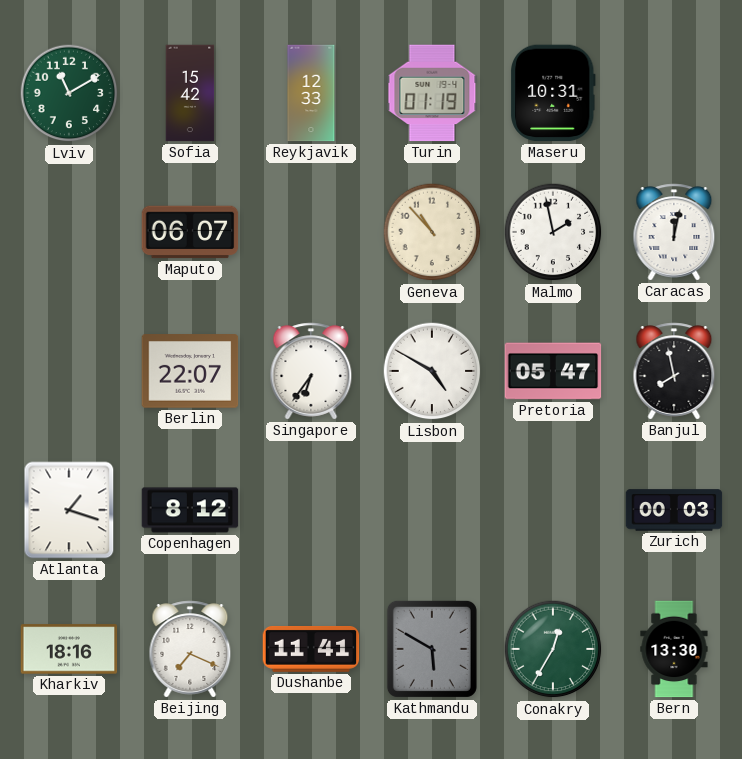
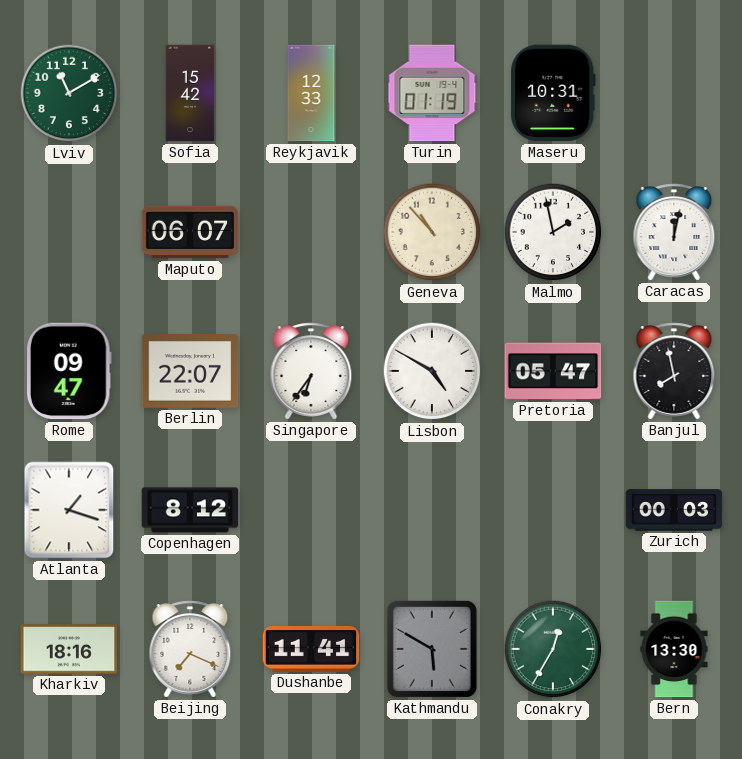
Rome: none -> 09:47
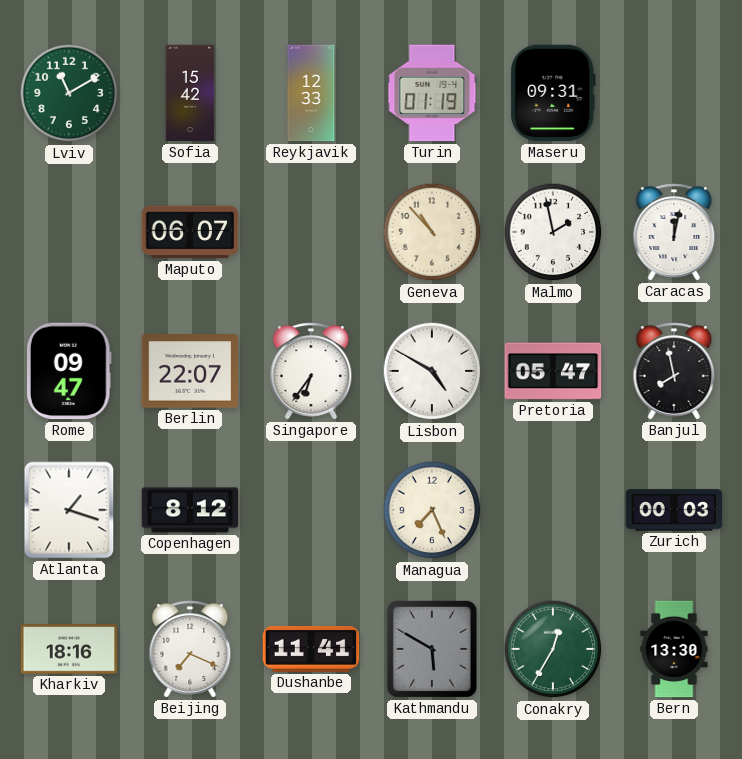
Maseru: 10:31 -> 09:31
Managua: none -> 7:26
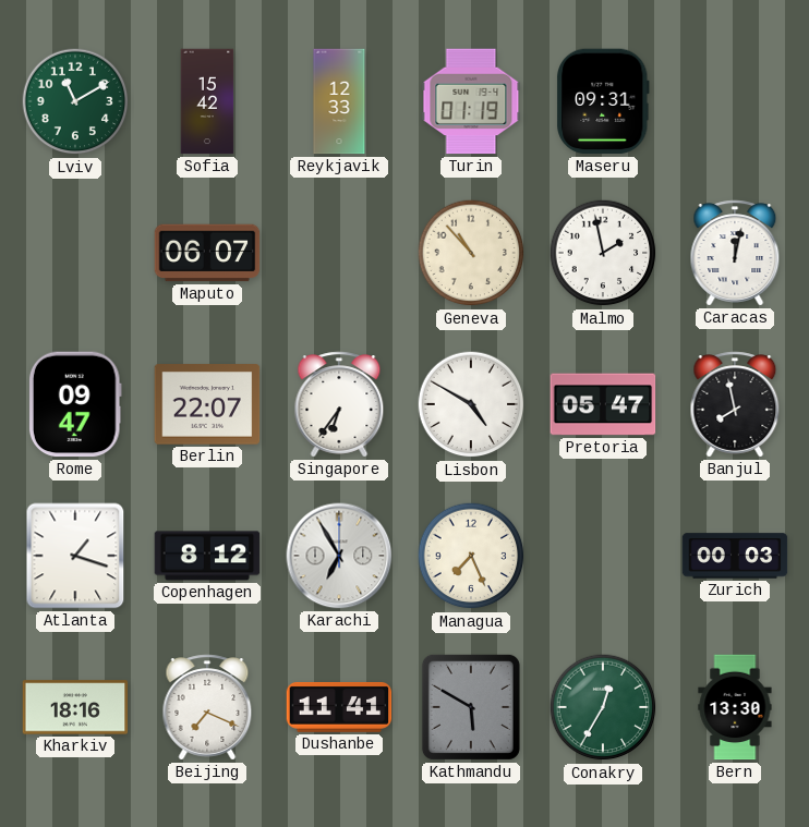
Karachi: none -> 6:55
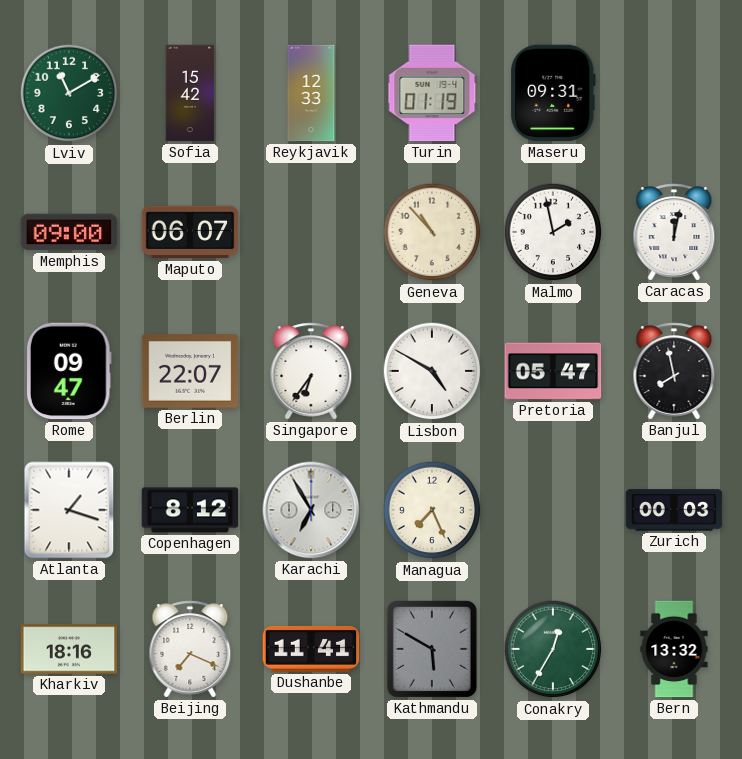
Memphis: none -> 09:00
Bern: 13:30 -> 13:32
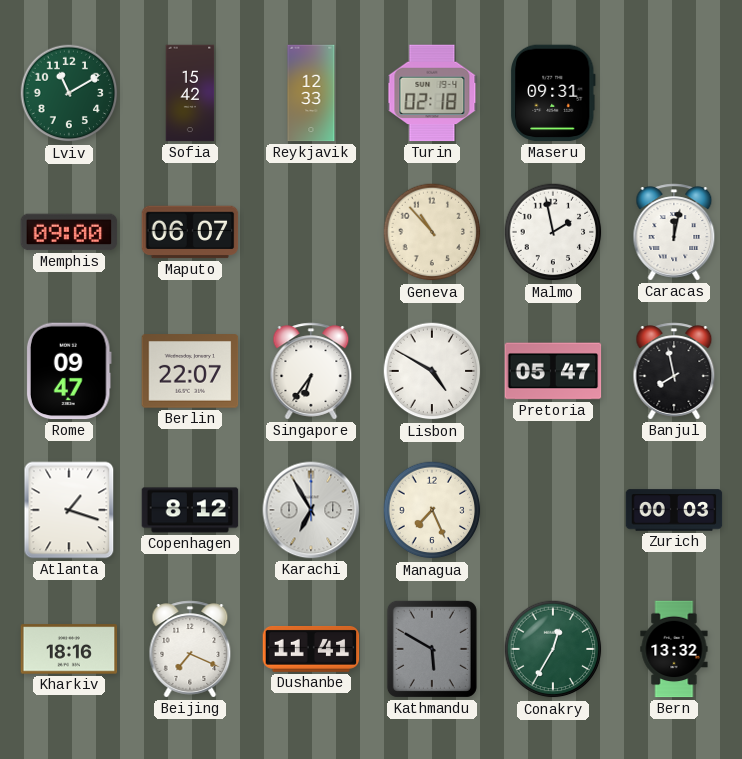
Turin: 01:19 -> 02:18
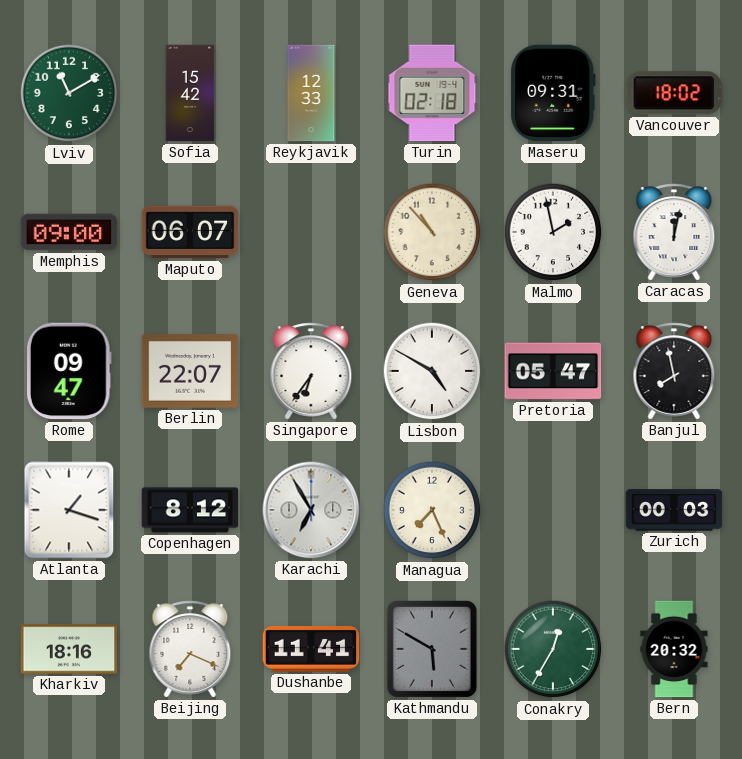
Vancouver: none -> 18:02
Bern: 13:32 -> 20:32
